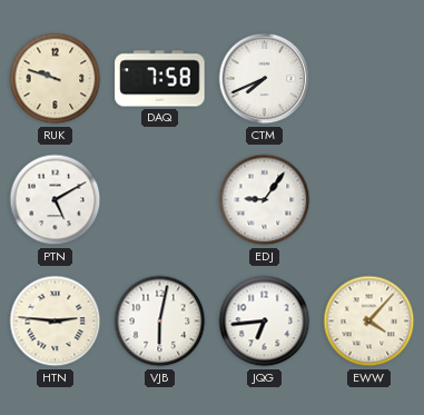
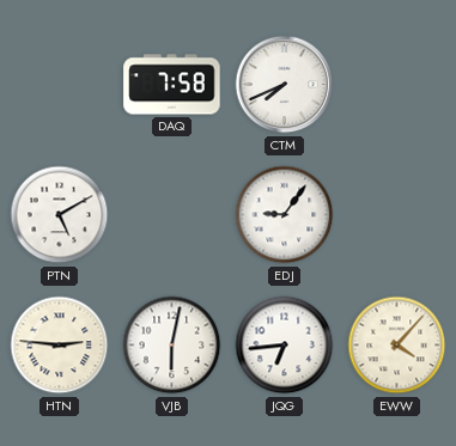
RUK: 9:48 -> none
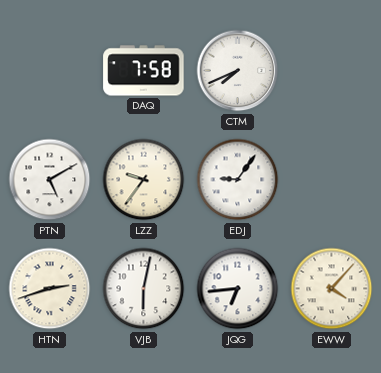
LZZ: none -> 9:36
HTN: 2:46 -> 2:42
